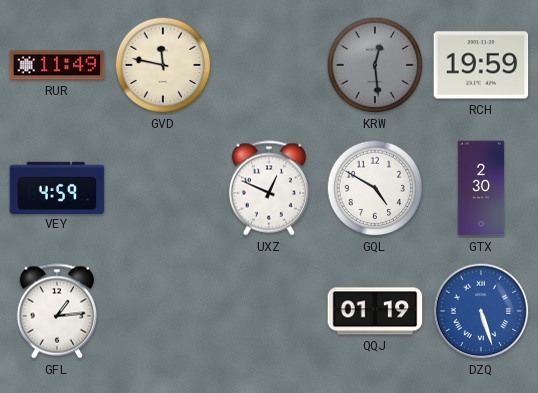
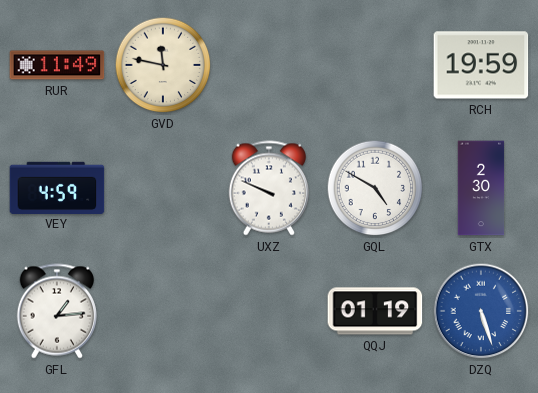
KRW: 12:29 -> none
UXZ: 12:49 -> 9:49
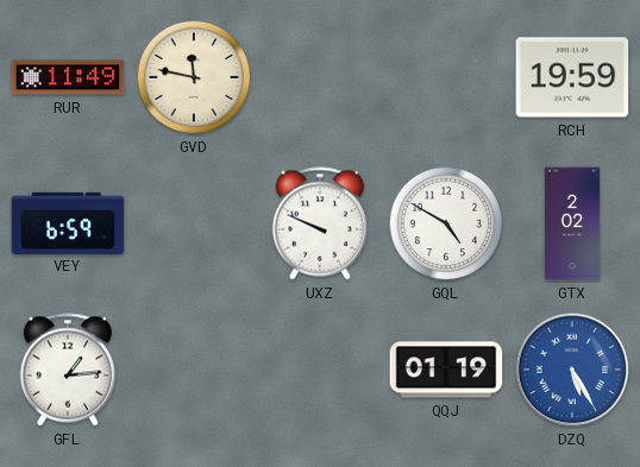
VEY: 4:59 -> 6:59
GTX: 2:30 -> 2:02
DZQ: 5:27 -> 5:25
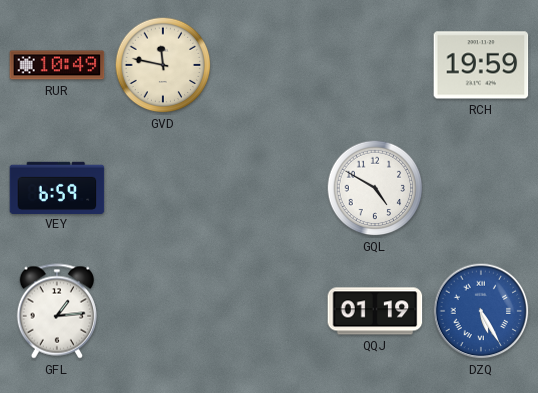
RUR: 11:49 -> 10:49
UXZ: 9:49 -> none
GTX: 2:02 -> none
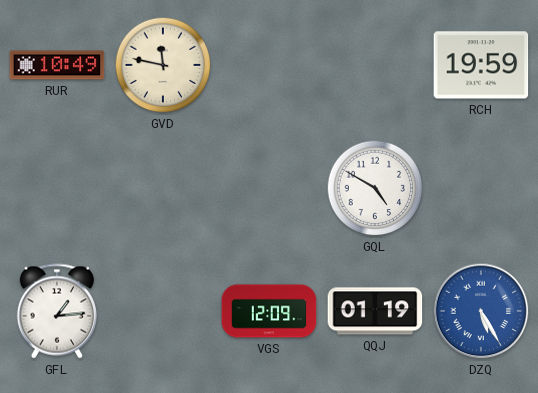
VEY: 6:59 -> none
VGS: none -> 12:09
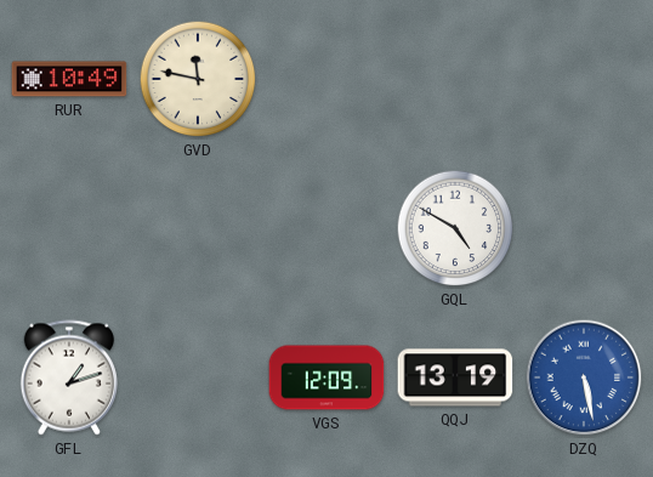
RCH: 19:59 -> none
GFL: 1:14 -> 1:12
QQJ: 01:19 -> 13:19
DZQ: 5:25 -> 5:28
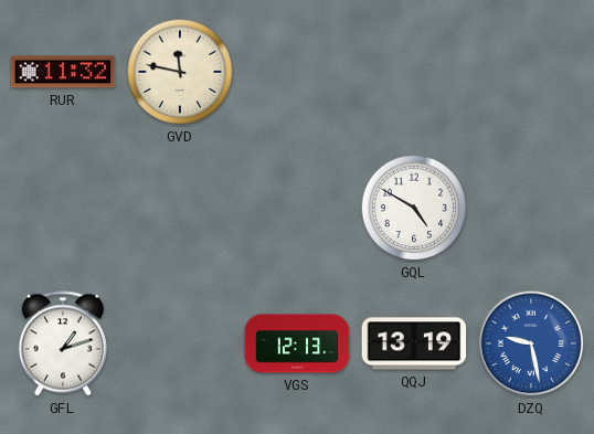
RUR: 10:49 -> 11:32
VGS: 12:09 -> 12:13
DZQ: 5:28 -> 9:28
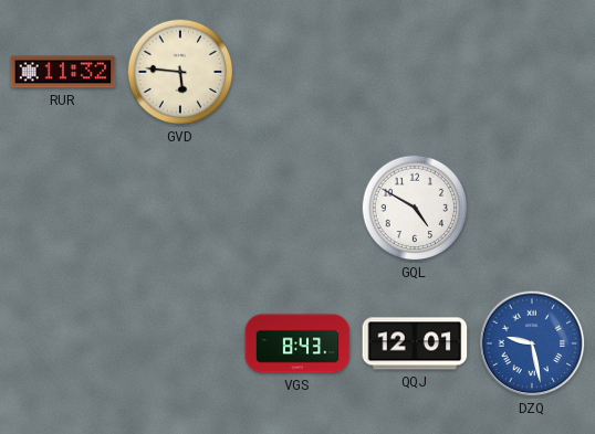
GVD: 11:47 -> 5:46
GFL: 1:12 -> none
VGS: 12:13 -> 8:43
QQJ: 13:19 -> 12:01
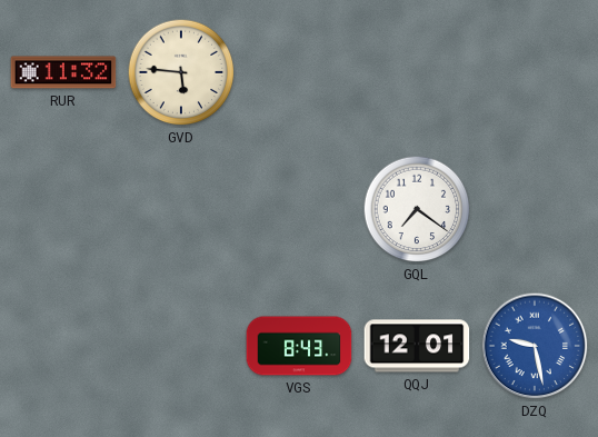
GQL: 4:50 -> 7:21
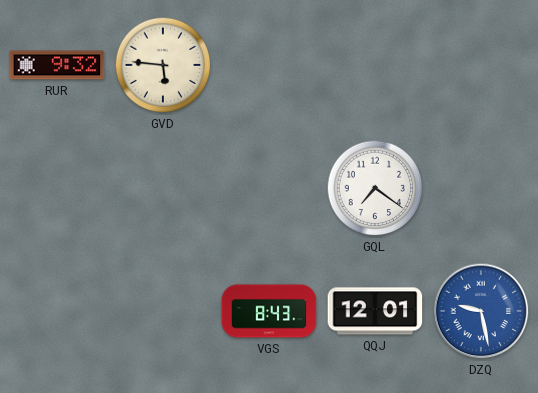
RUR: 11:32 -> 9:32
